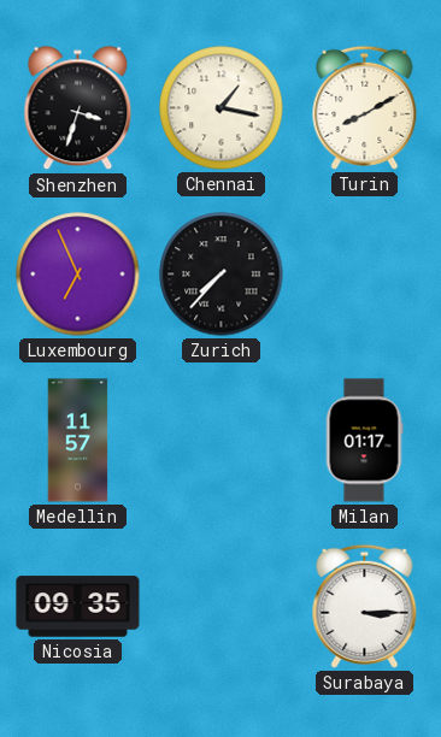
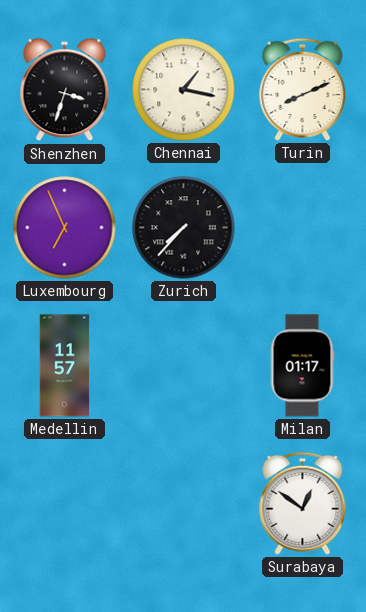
Turin: 8:10 -> 8:11
Nicosia: 09:35 -> none
Surabaya: 3:15 -> 12:51
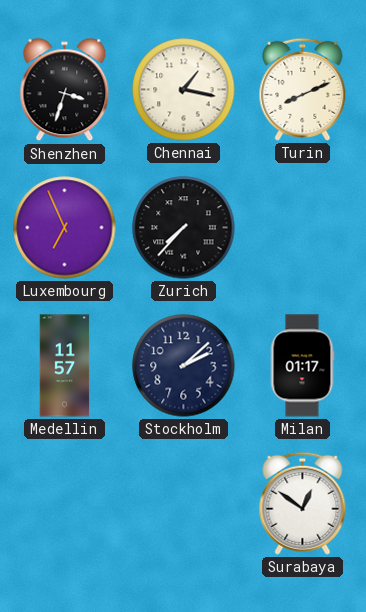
Stockholm: none -> 2:08
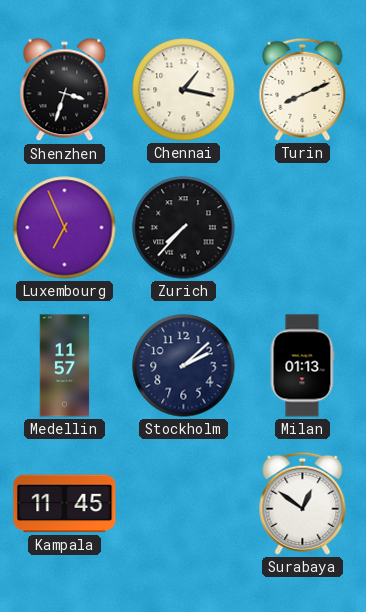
Milan: 01:17 -> 01:13
Kampala: none -> 11:45
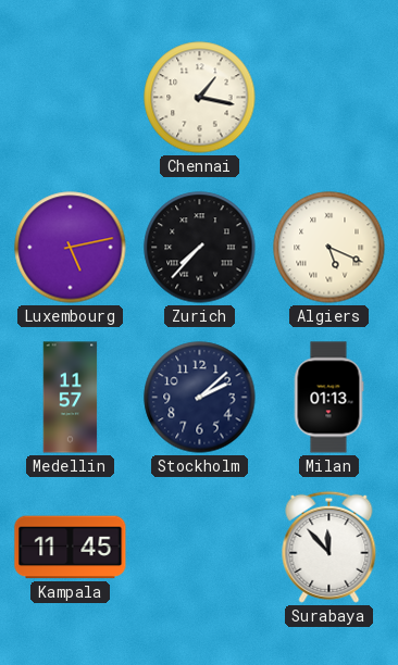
Shenzhen: 3:33 -> none
Turin: 8:11 -> none
Luxembourg: 6:56 -> 5:13
Algiers: none -> 5:19
Surabaya: 12:51 -> 11:53
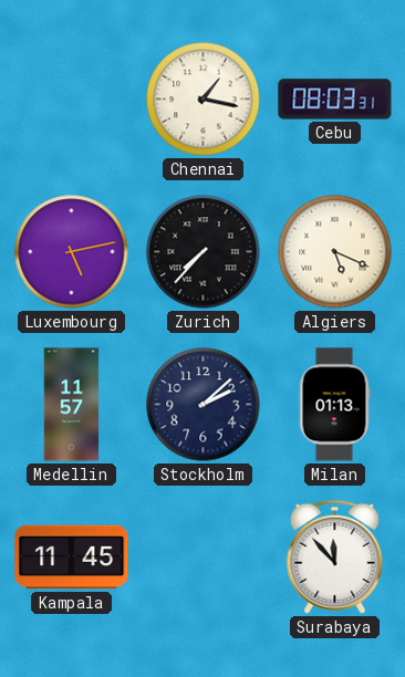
Cebu: none -> 08:03
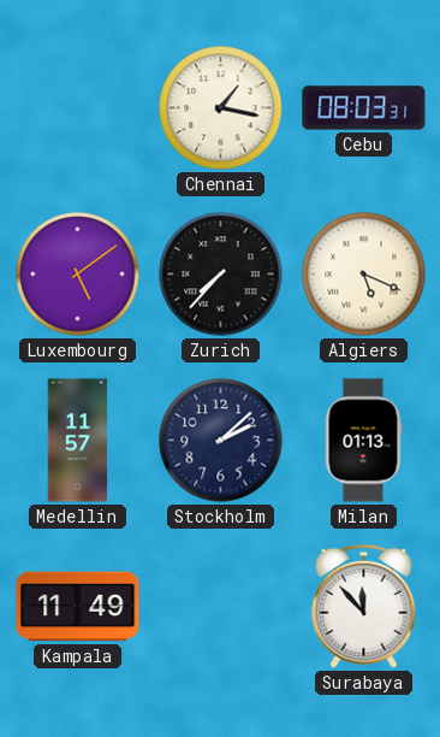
Luxembourg: 5:13 -> 5:09
Kampala: 11:45 -> 11:49
